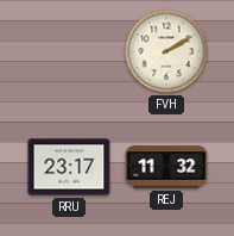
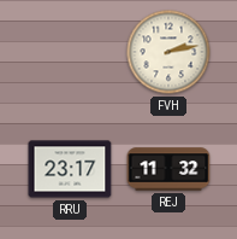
FVH: 2:10 -> 2:13
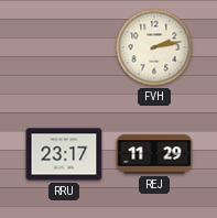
REJ: 11:32 -> 11:29
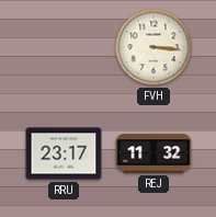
FVH: 2:13 -> 3:16
REJ: 11:29 -> 11:32
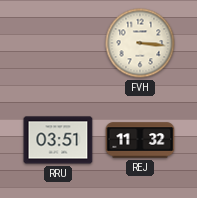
RRU: 23:17 -> 03:51
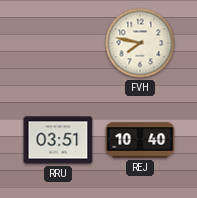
FVH: 3:16 -> 7:47
REJ: 11:32 -> 10:40
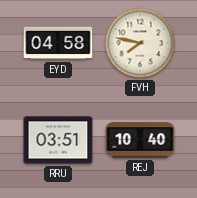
EYD: none -> 04:58
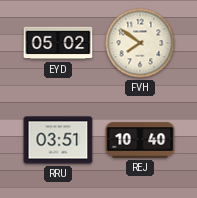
EYD: 04:58 -> 05:02
FVH: 7:47 -> 7:51
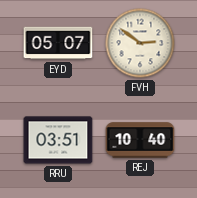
EYD: 05:02 -> 05:07
FVH: 7:51 -> 2:51
